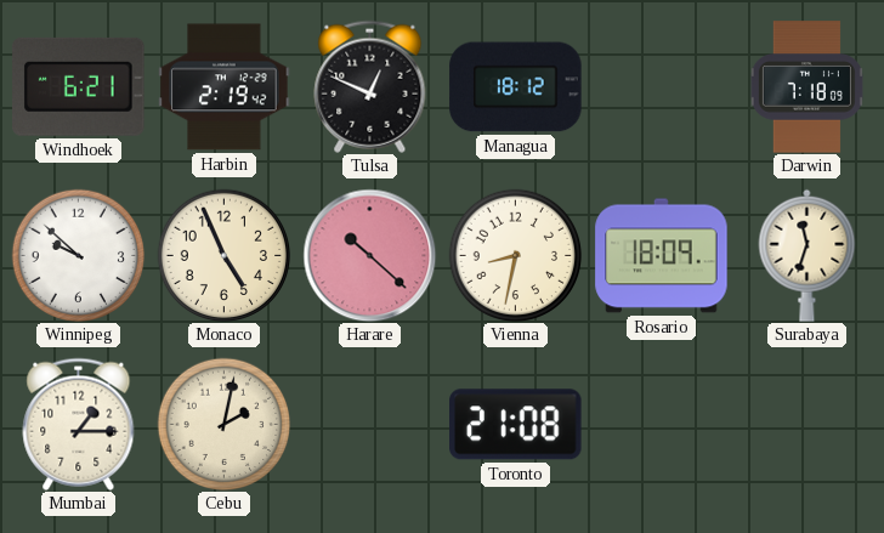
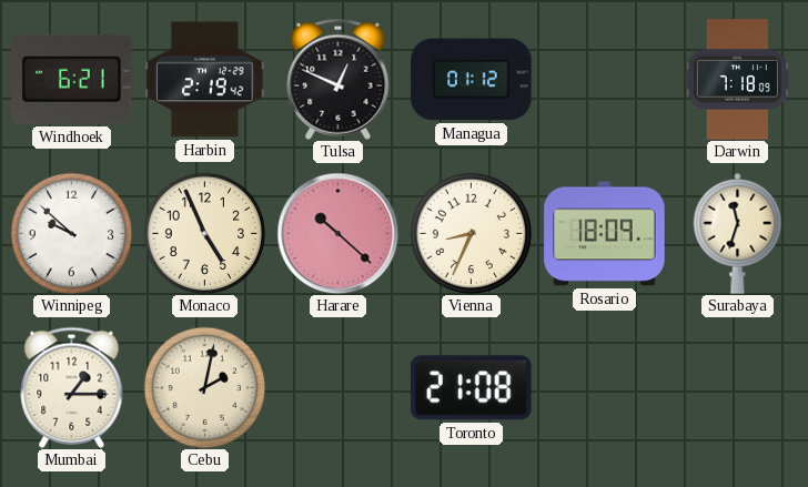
Managua: 18:12 -> 01:12
Vienna: 8:32 -> 8:34
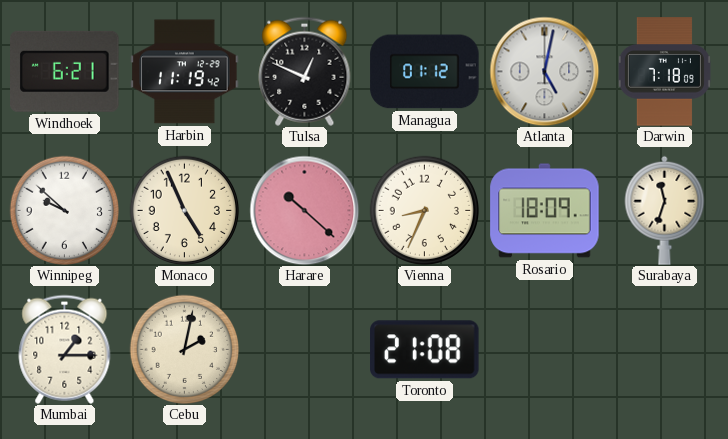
Harbin: 2:19 -> 11:19
Atlanta: none -> 5:02
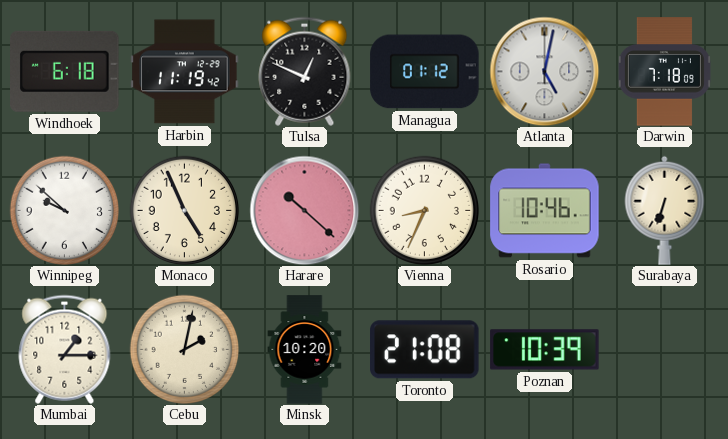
Windhoek: 6:21 -> 6:18
Rosario: 18:09 -> 10:46
Surabaya: 11:33 -> 6:33
Minsk: none -> 10:20
Poznan: none -> 10:39
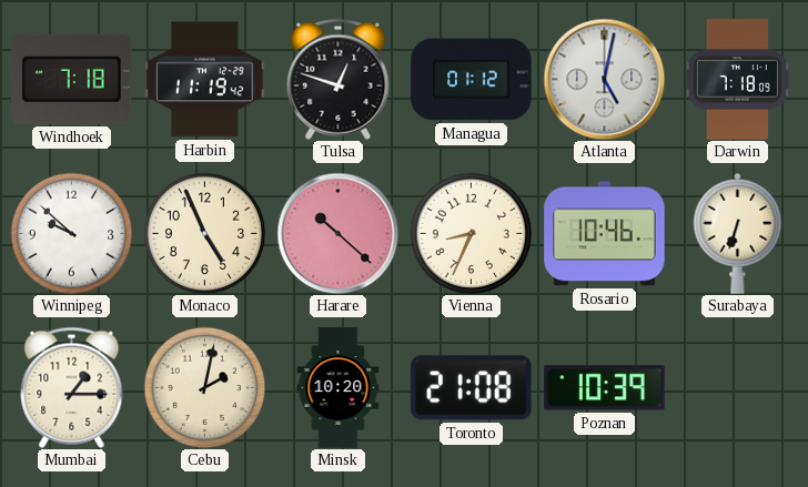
Windhoek: 6:18 -> 7:18
Tulsa: 12:49 -> 12:48
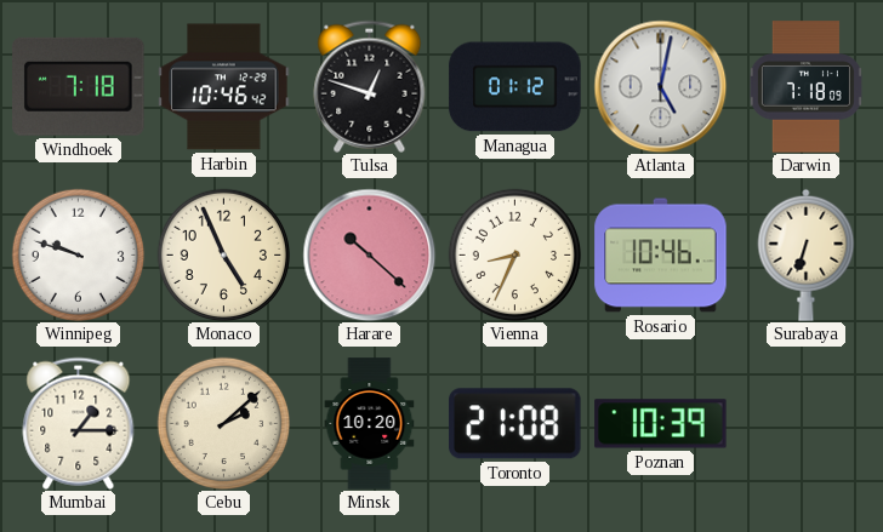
Harbin: 11:19 -> 10:46
Winnipeg: 9:52 -> 9:48
Cebu: 2:02 -> 2:08
